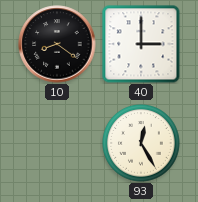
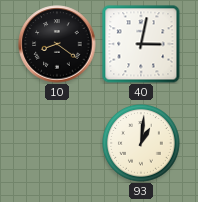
40: 3:00 -> 3:02
93: 12:25 -> 1:01
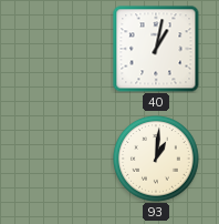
10: 8:21 -> none
40: 3:02 -> 1:02
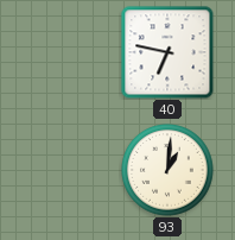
40: 1:02 -> 6:47
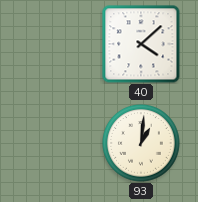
40: 6:47 -> 4:08
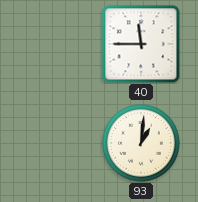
40: 4:08 -> 11:45
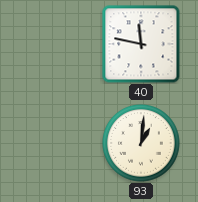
40: 11:45 -> 11:47
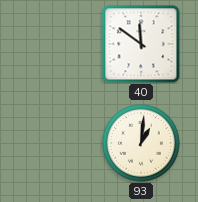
40: 11:47 -> 11:51
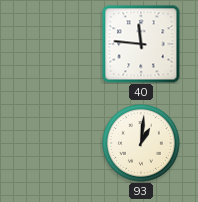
40: 11:51 -> 11:46
